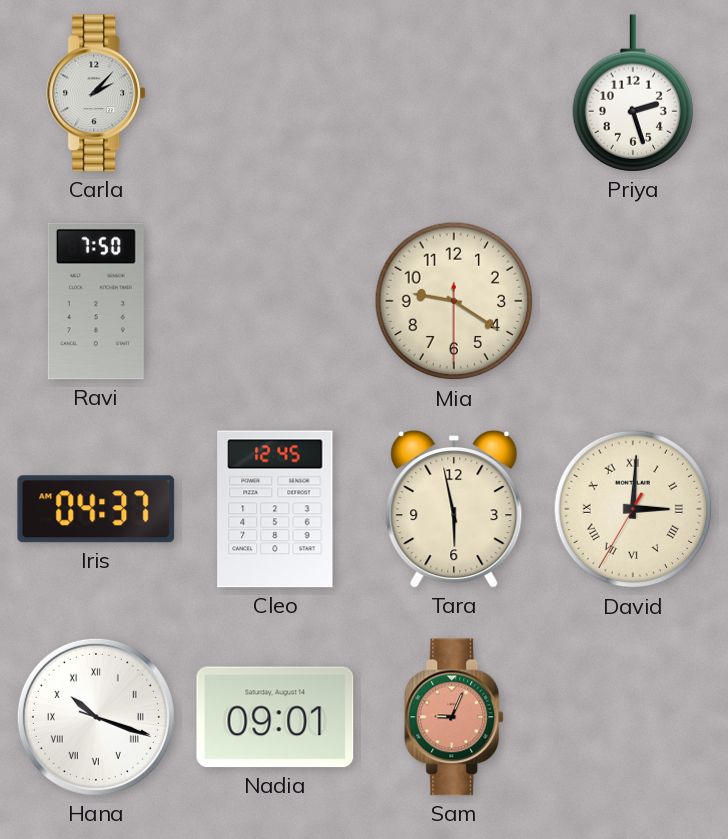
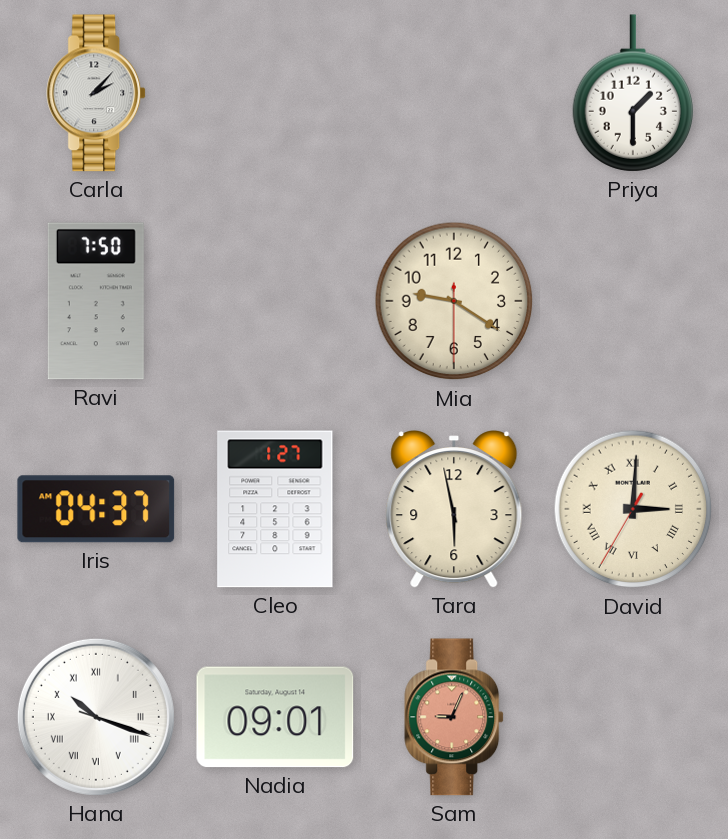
Priya: 2:27 -> 1:30
Cleo: 12:45 -> 1:27
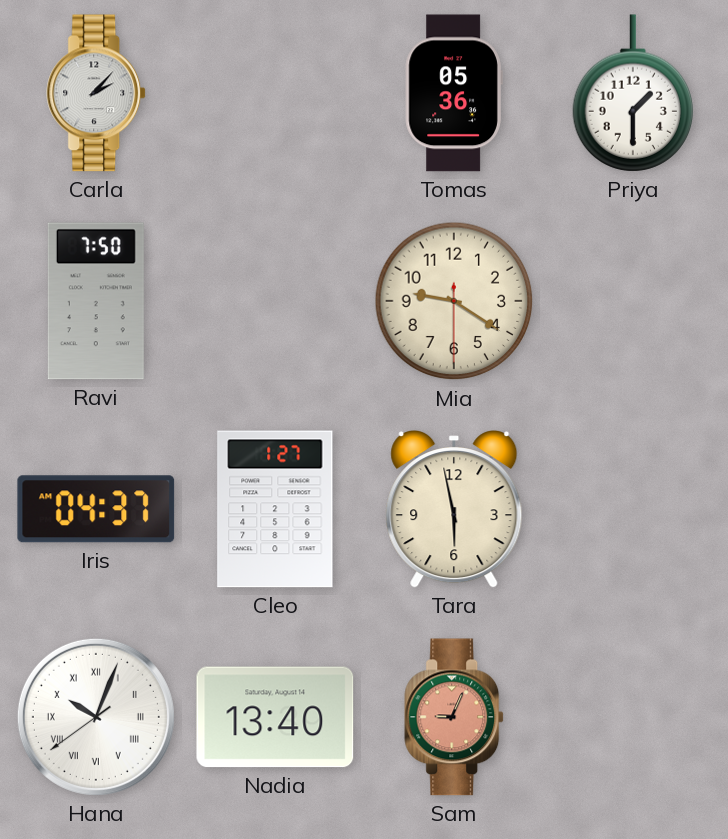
Tomas: none -> 05:36
David: 3:00 -> none
Hana: 10:18 -> 10:03
Nadia: 09:01 -> 13:40
